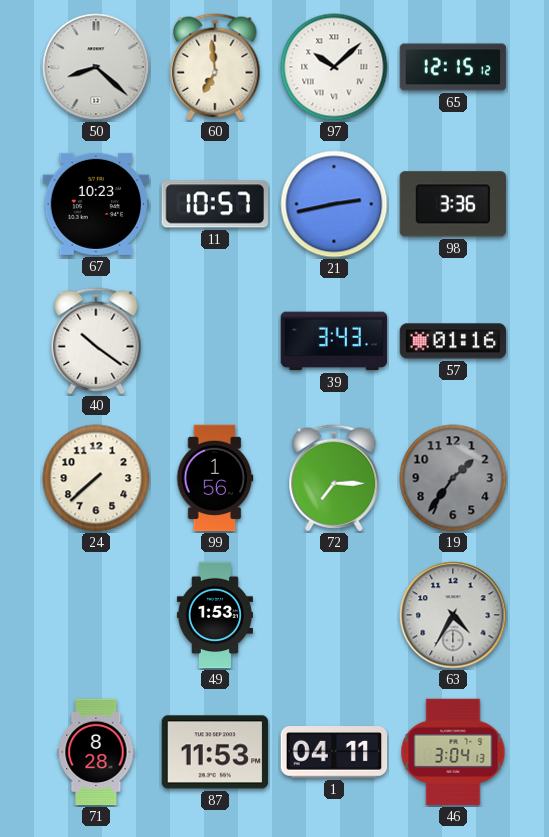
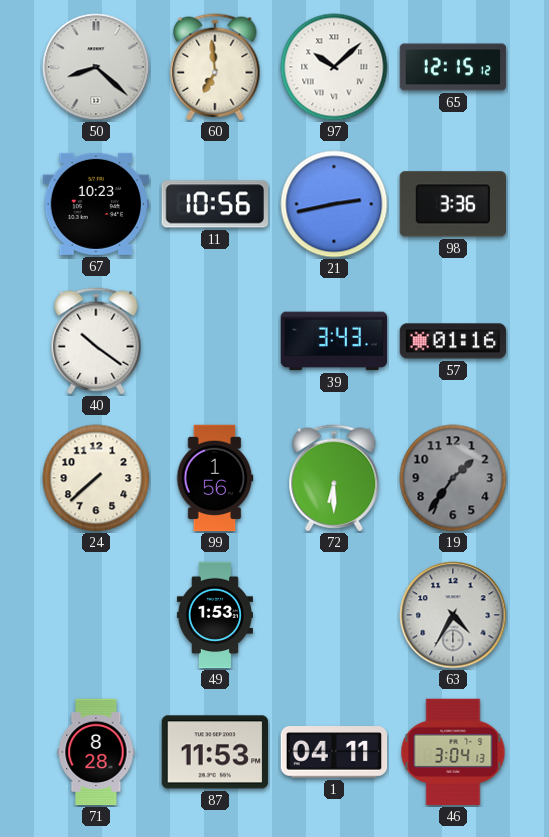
11: 10:57 -> 10:56
72: 7:15 -> 6:30
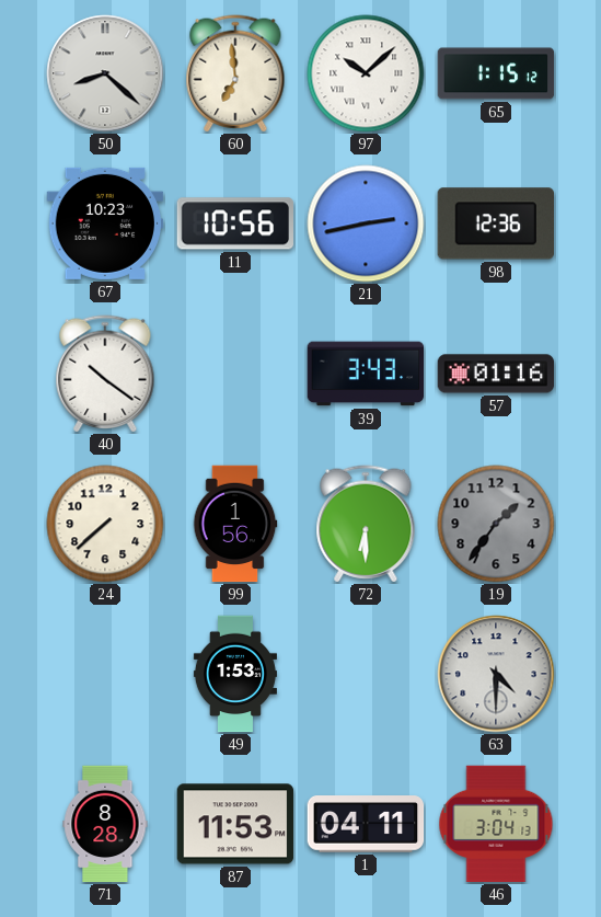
65: 12:15 -> 1:15
98: 3:36 -> 12:36
63: 4:35 -> 4:30
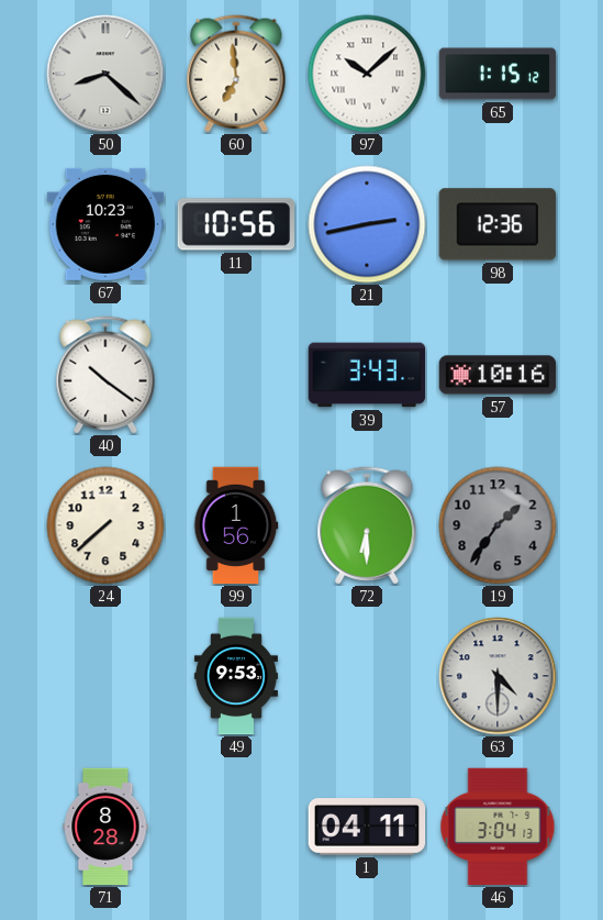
57: 01:16 -> 10:16
49: 1:53 -> 9:53
87: 11:53 -> none
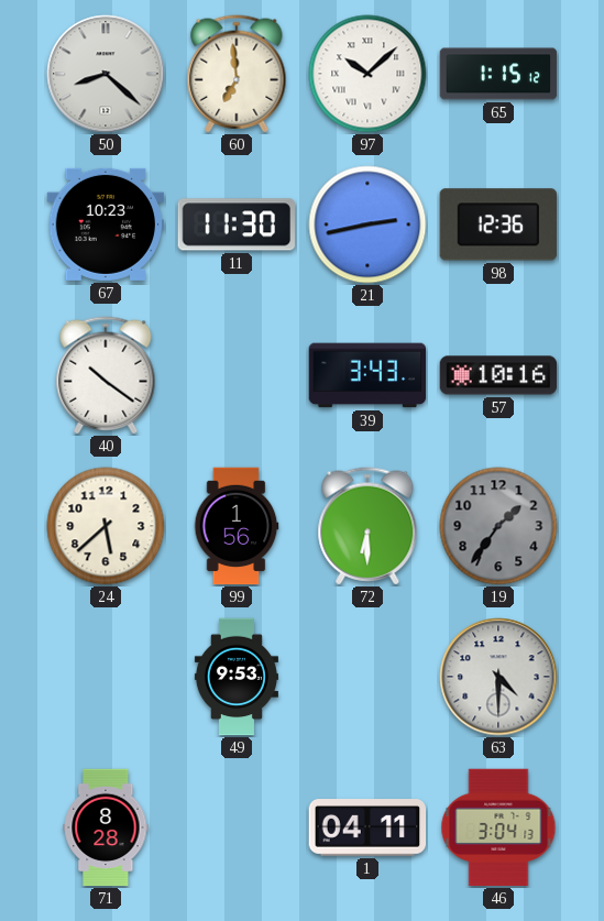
11: 10:56 -> 11:30
24: 7:38 -> 5:38
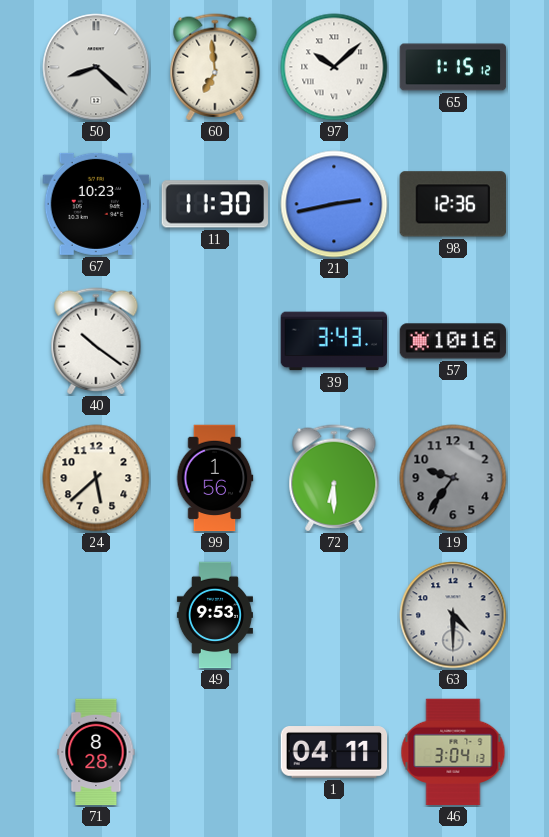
19: 1:36 -> 9:36
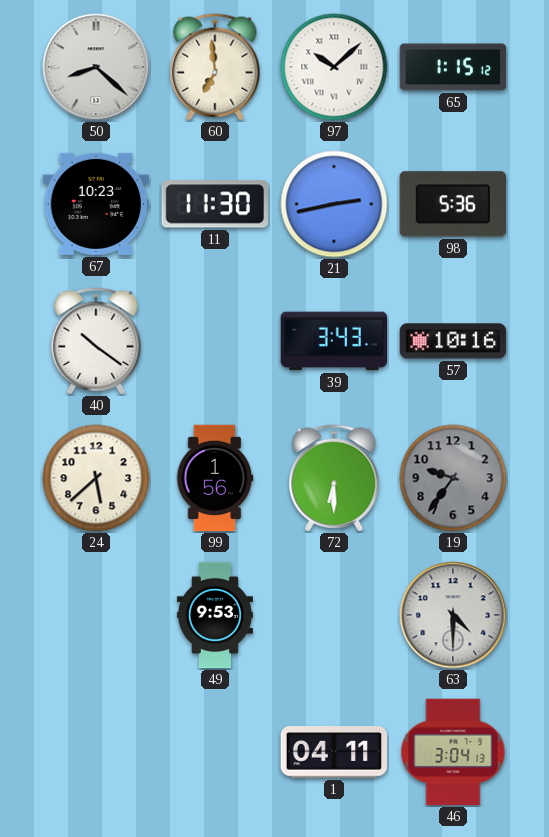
98: 12:36 -> 5:36
71: 8:28 -> none
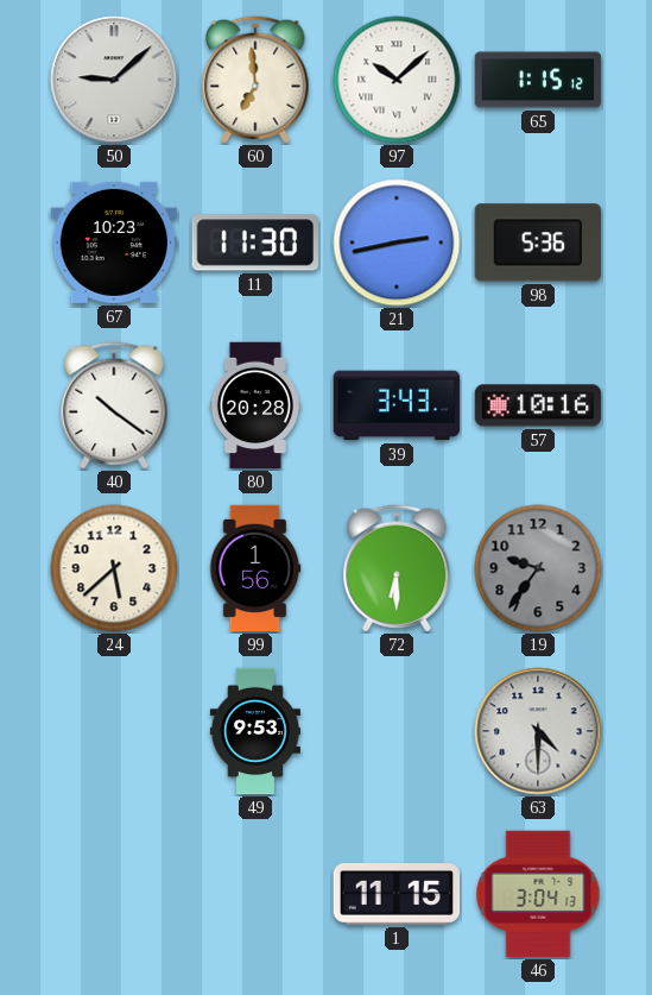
50: 8:22 -> 9:08
80: none -> 20:28
1: 04:11 -> 11:15
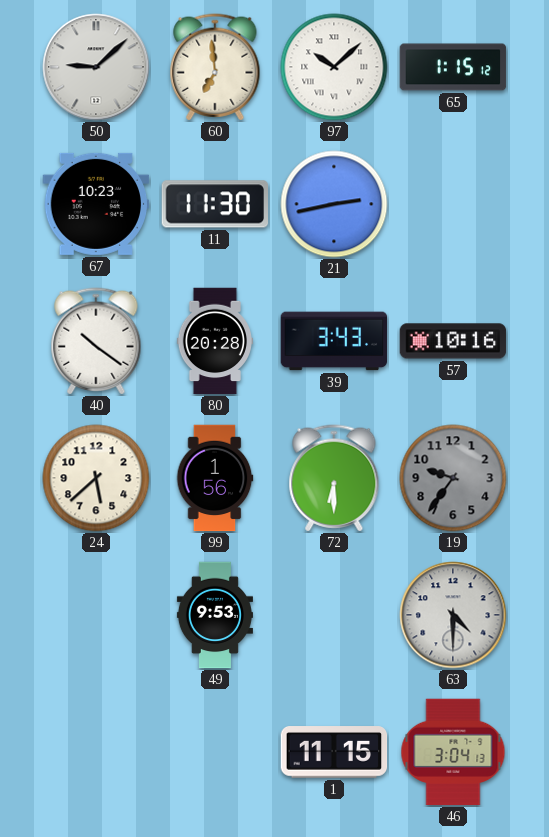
98: 5:36 -> none
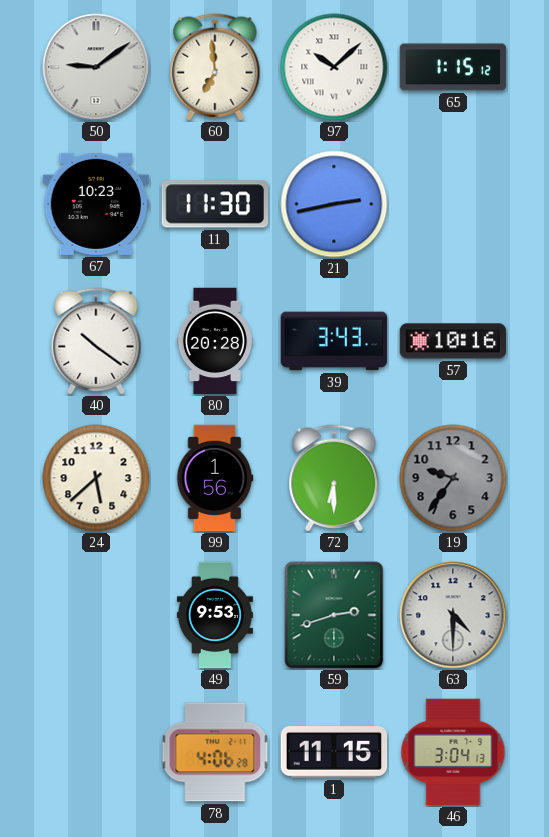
50: 9:08 -> 9:09
59: none -> 2:42
78: none -> 4:06
